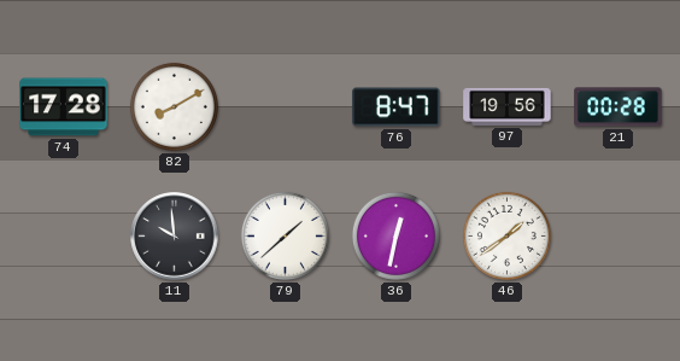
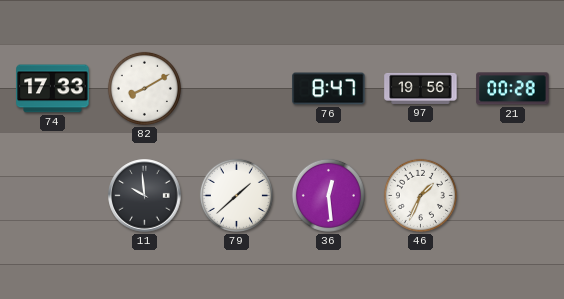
74: 17:28 -> 17:33
36: 12:32 -> 12:29
46: 1:39 -> 1:34
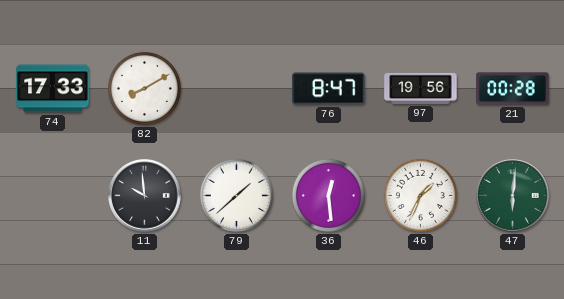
47: none -> 6:01
